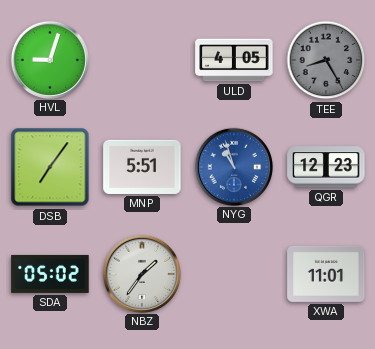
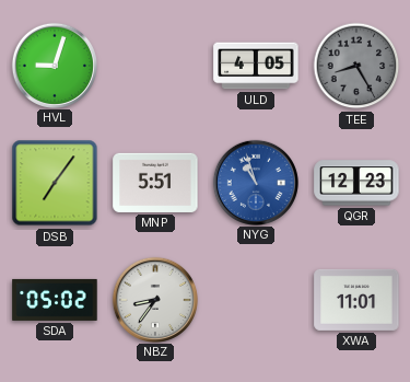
NBZ: 1:36 -> 8:36
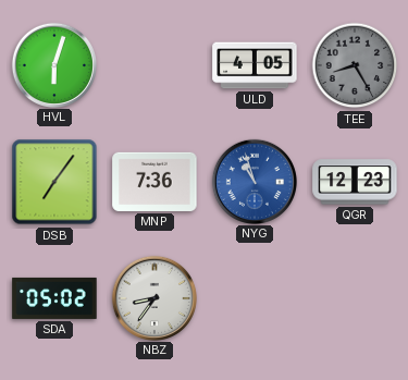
HVL: 9:03 -> 6:03
MNP: 5:51 -> 7:36
XWA: 11:01 -> none
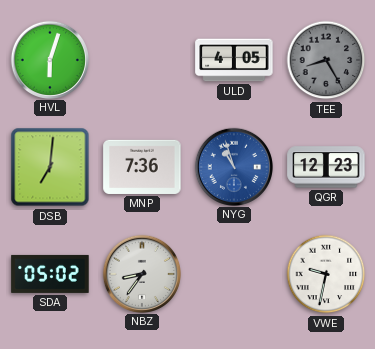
DSB: 7:06 -> 7:01
VWE: none -> 9:32
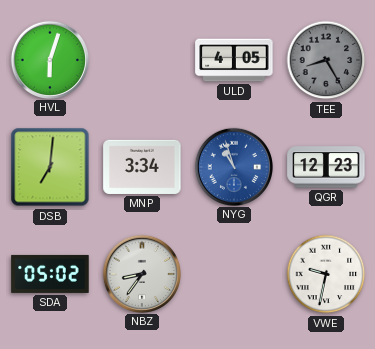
MNP: 7:36 -> 3:34
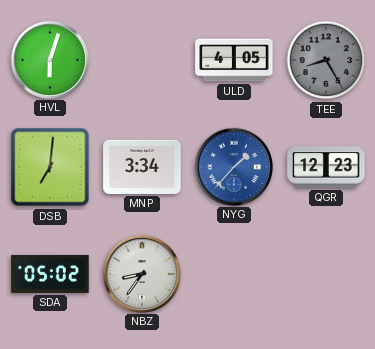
NYG: 10:57 -> 1:37
VWE: 9:32 -> none
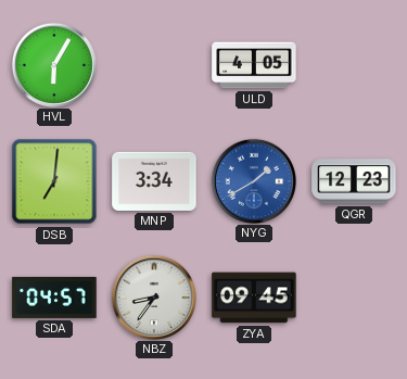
HVL: 6:03 -> 6:05
TEE: 8:25 -> none
NYG: 1:37 -> 1:40
SDA: 05:02 -> 04:57
ZYA: none -> 09:45
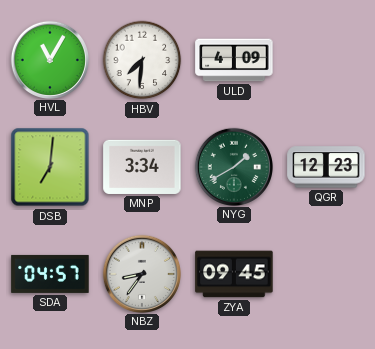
HVL: 6:05 -> 11:05
HBV: none -> 7:31
ULD: 4:05 -> 4:09
NYG dial: blue -> green
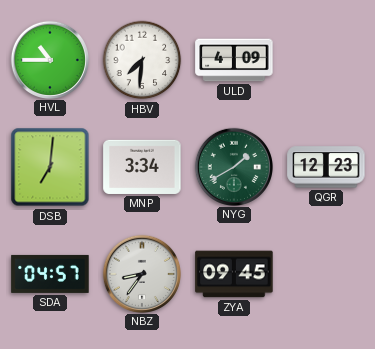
HVL: 11:05 -> 10:45
